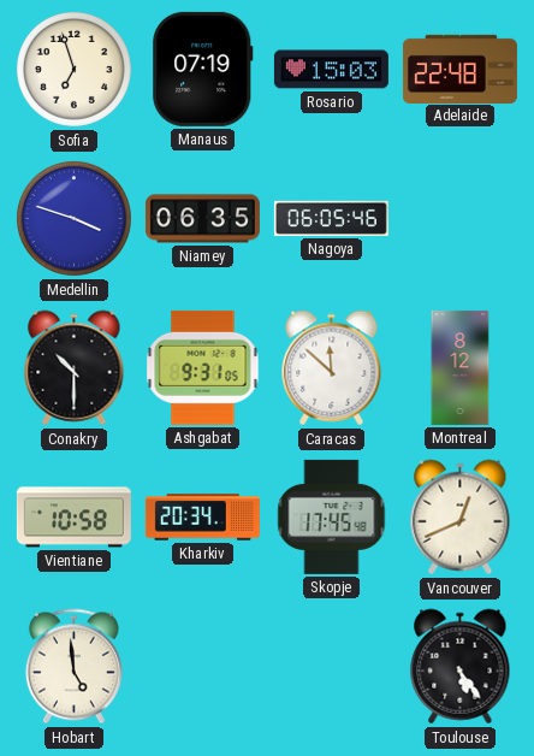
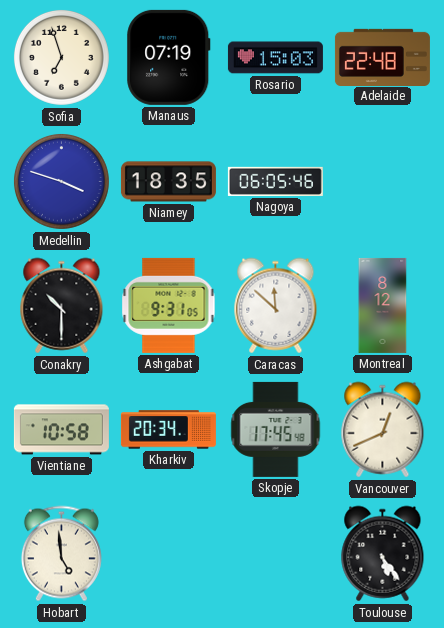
Niamey: 06:35 -> 18:35
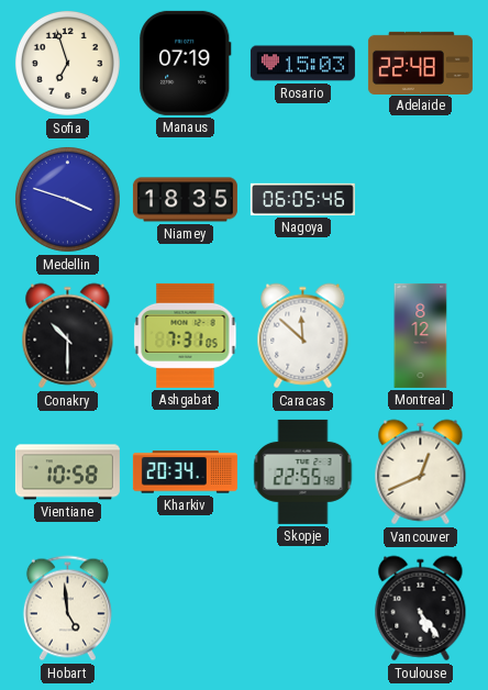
Ashgabat: 9:31 -> 7:31
Skopje: 17:45 -> 22:55
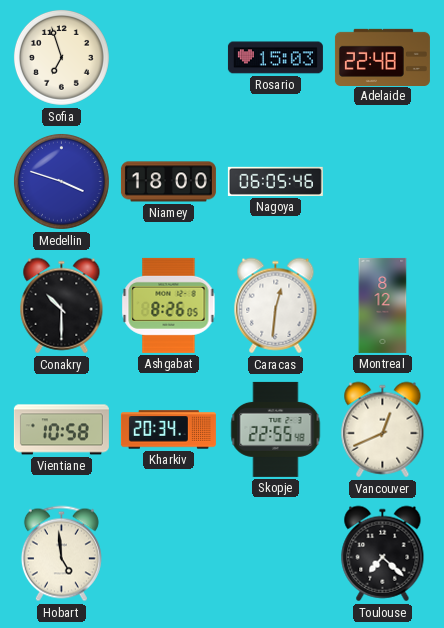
Manaus: 07:19 -> none
Niamey: 18:35 -> 18:00
Ashgabat: 7:31 -> 8:26
Caracas: 11:52 -> 12:31
Toulouse: 5:24 -> 7:22
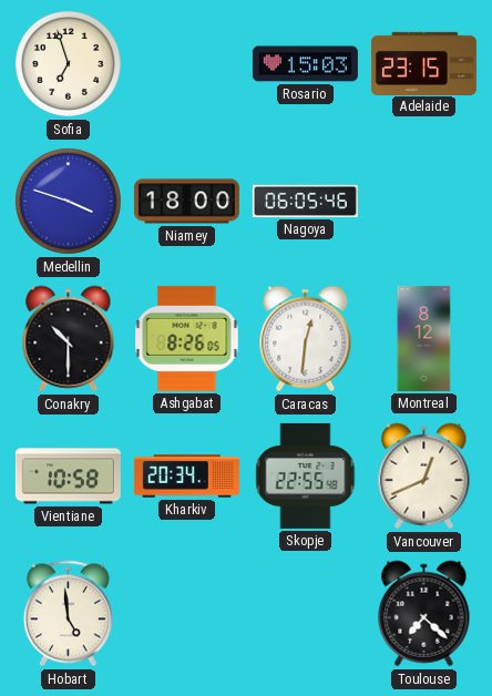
Adelaide: 22:48 -> 23:15
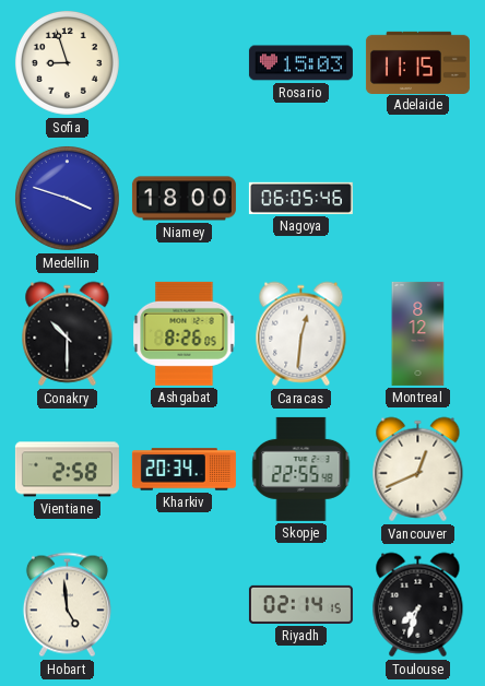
Sofia: 6:57 -> 8:57
Adelaide: 23:15 -> 11:15
Vientiane: 10:58 -> 2:58
Riyadh: none -> 02:14
Toulouse: 7:22 -> 7:33
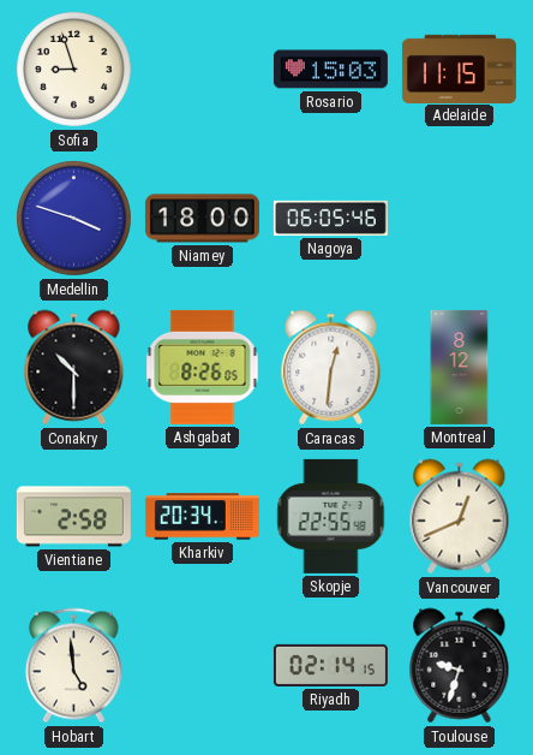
Toulouse: 7:33 -> 9:33
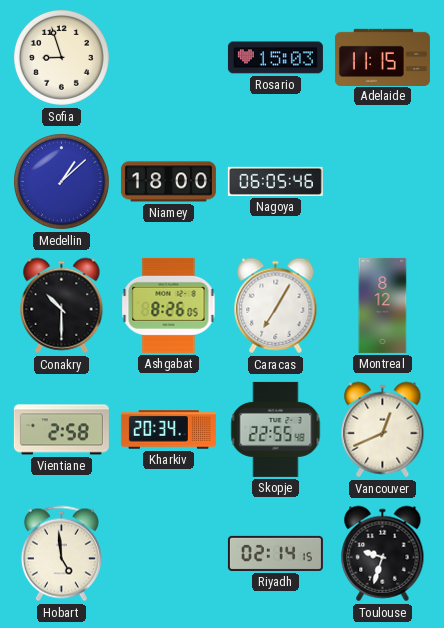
Medellin: 3:48 -> 1:08
Caracas: 12:31 -> 7:05
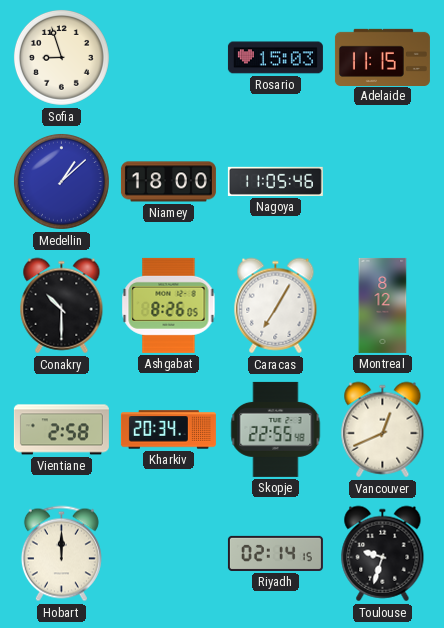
Nagoya: 06:05 -> 11:05
Hobart: 4:59 -> 12:00
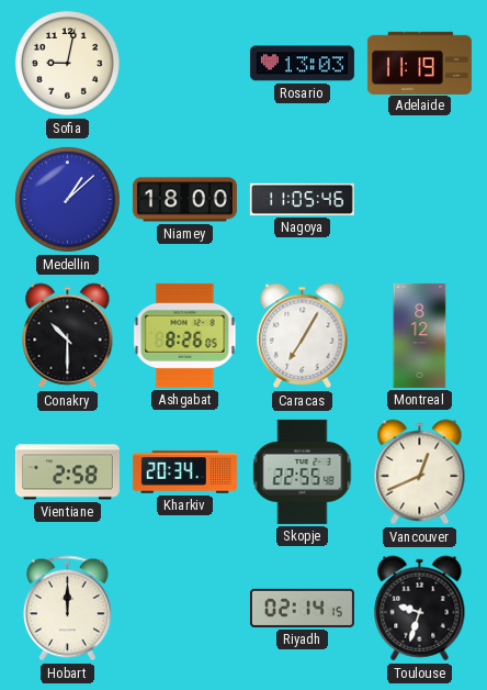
Sofia: 8:57 -> 9:02
Rosario: 15:03 -> 13:03
Adelaide: 11:15 -> 11:19
